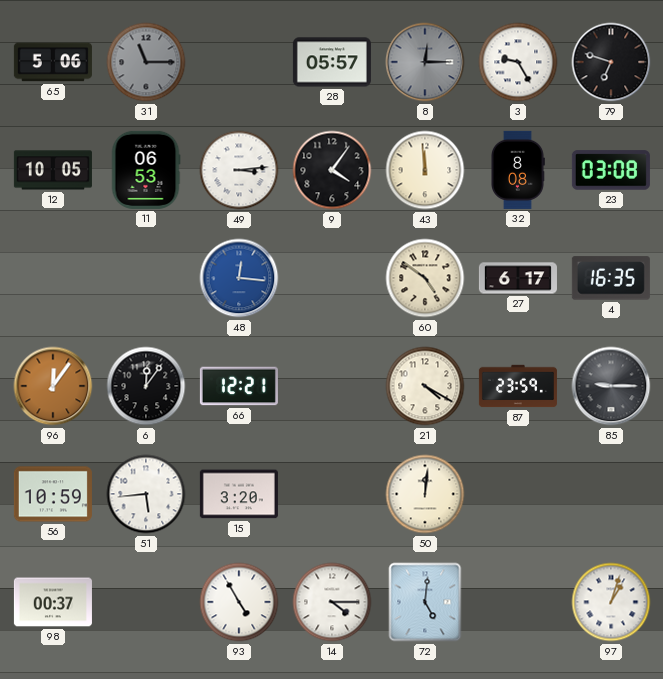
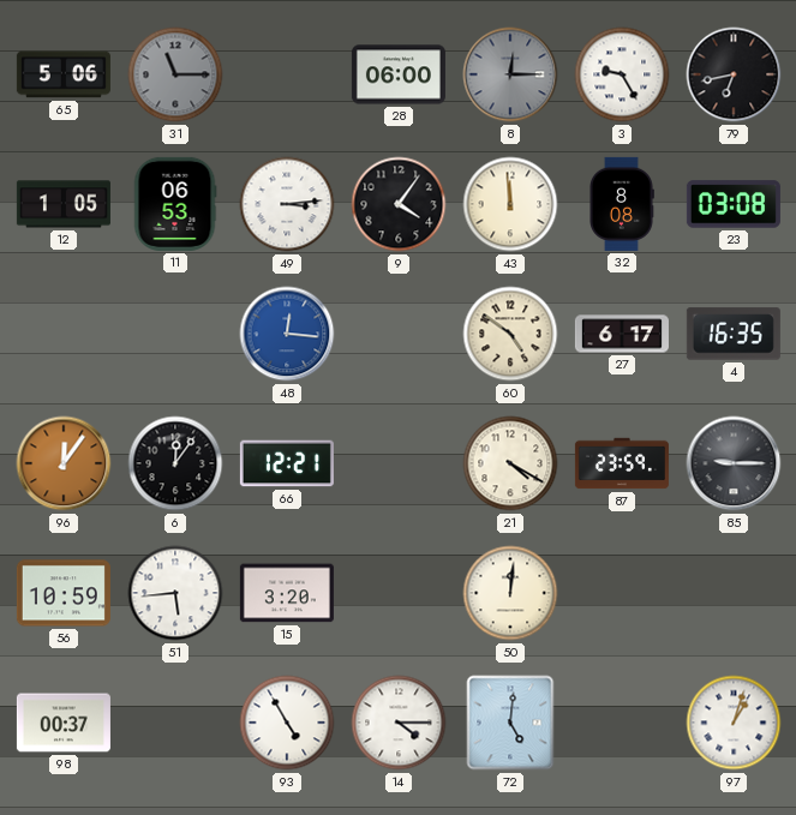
28: 05:57 -> 06:00
79: 6:48 -> 6:43
12: 10:05 -> 1:05
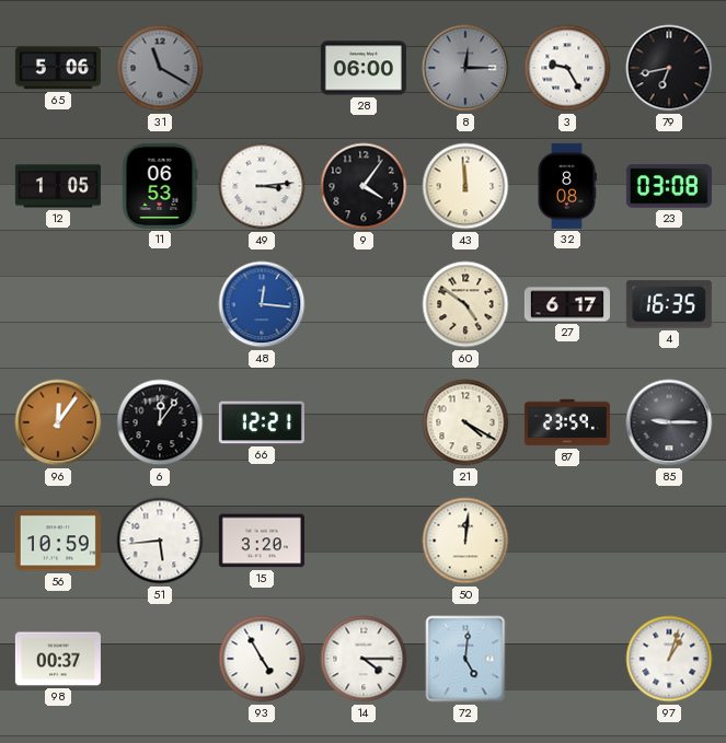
31: 11:15 -> 11:20
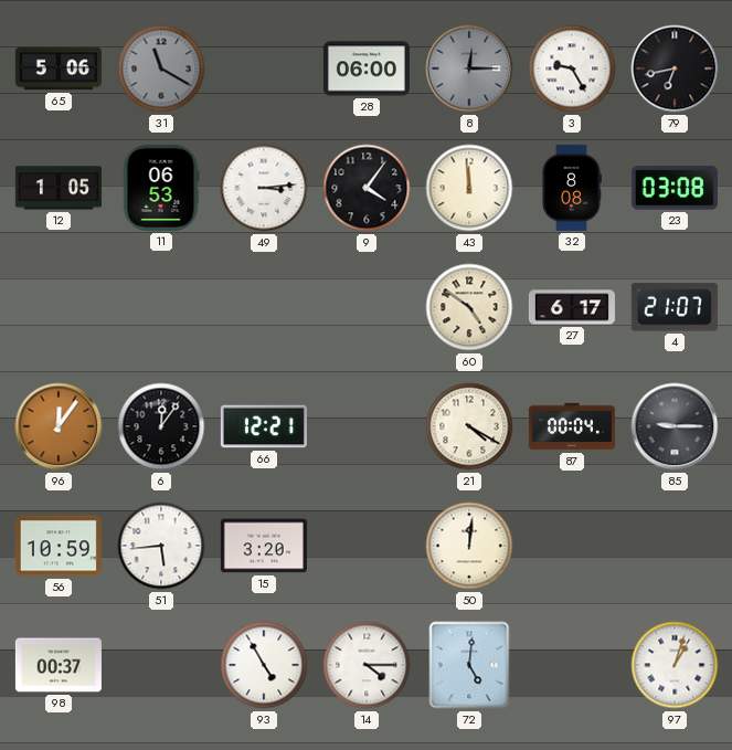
48: 12:16 -> none
4: 16:35 -> 21:07
87: 23:59 -> 00:04
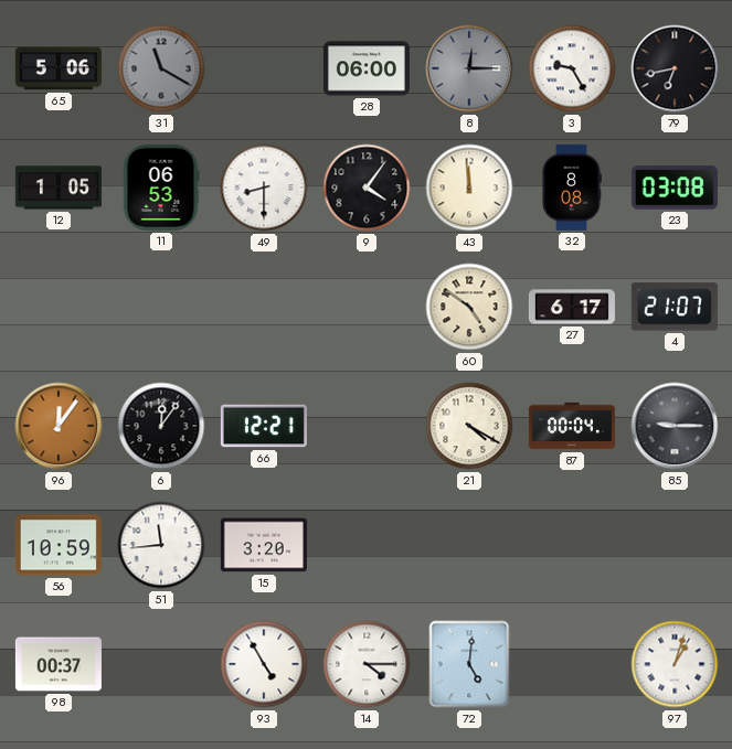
49: 3:14 -> 8:30
51: 5:44 -> 11:44
50: 12:01 -> none
